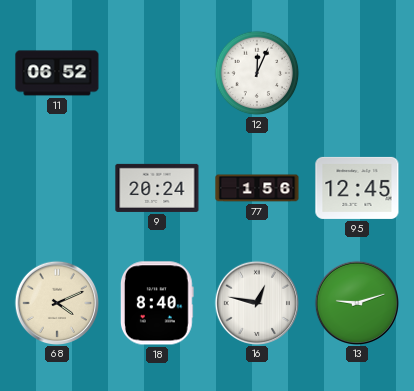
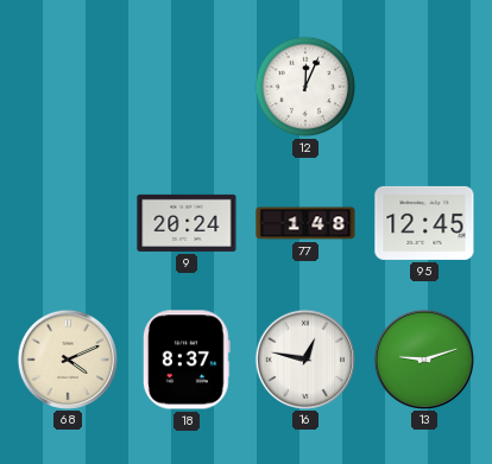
11: 06:52 -> none
77: 1:56 -> 1:48
18: 8:40 -> 8:37
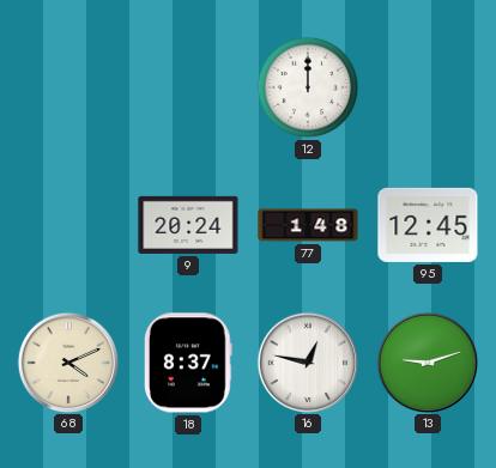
12: 12:04 -> 12:00
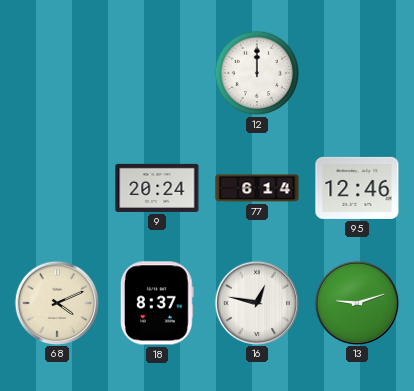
77: 1:48 -> 6:14
95: 12:45 -> 12:46
